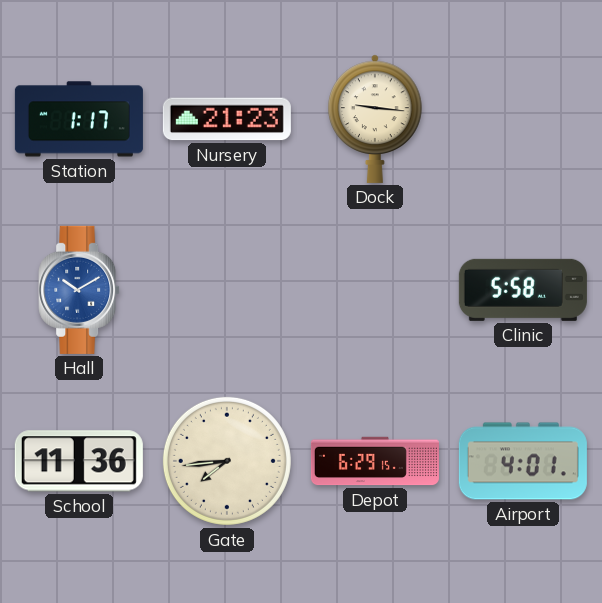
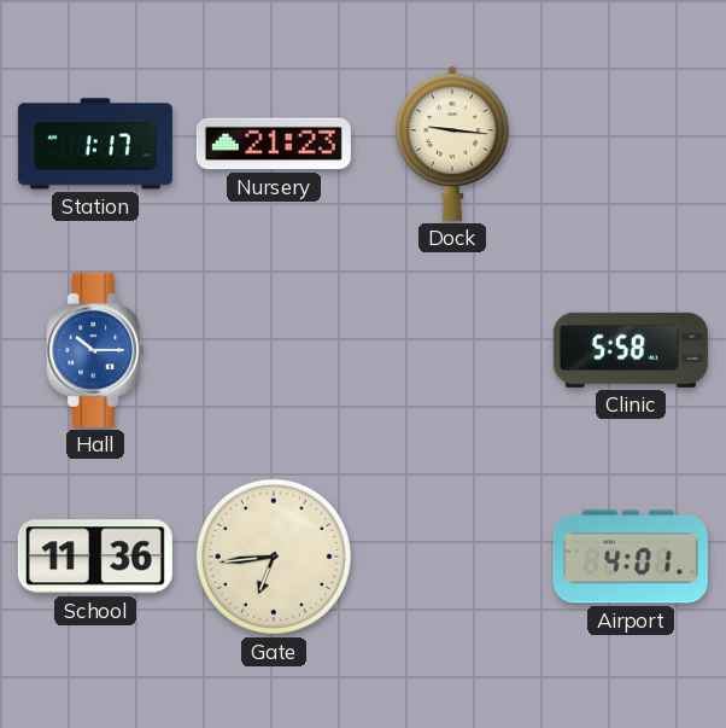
Hall: 10:10 -> 10:15
Gate: 7:44 -> 6:44
Depot: 6:29 -> none
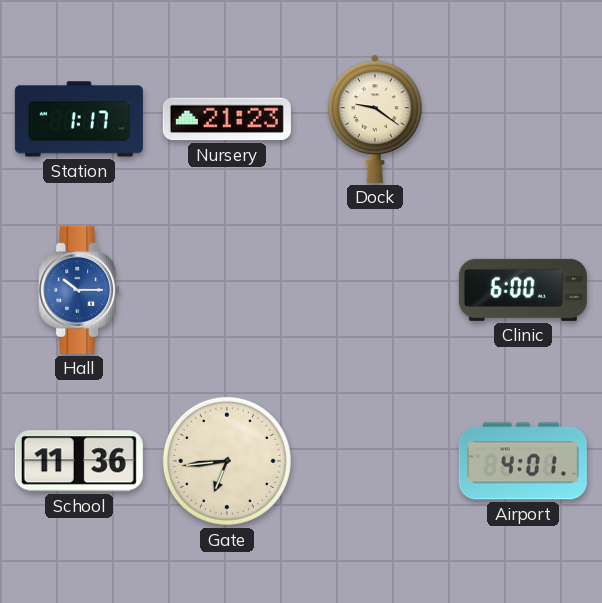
Dock: 9:16 -> 9:21
Clinic: 5:58 -> 6:00
